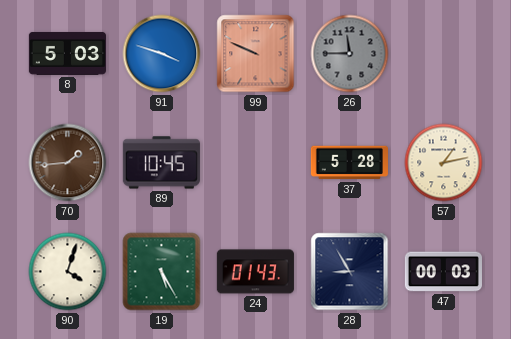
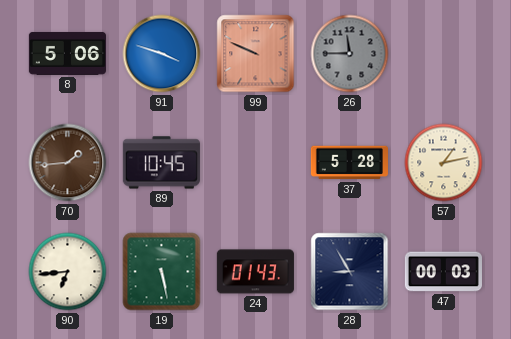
8: 5:03 -> 5:06
90: 4:03 -> 6:44
19: 5:25 -> 5:28
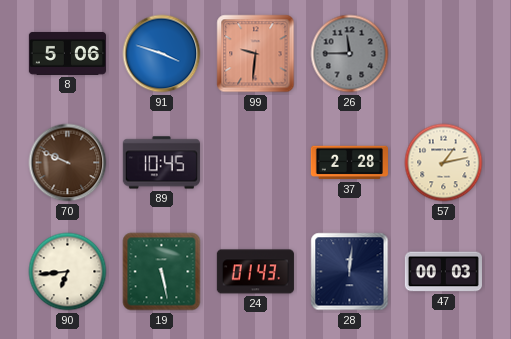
99: 9:49 -> 9:31
70: 1:44 -> 9:49
37: 5:28 -> 2:28
28: 8:55 -> 12:01
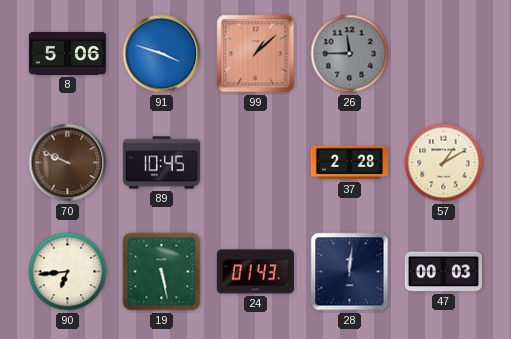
99: 9:31 -> 1:08
57: 1:13 -> 1:10
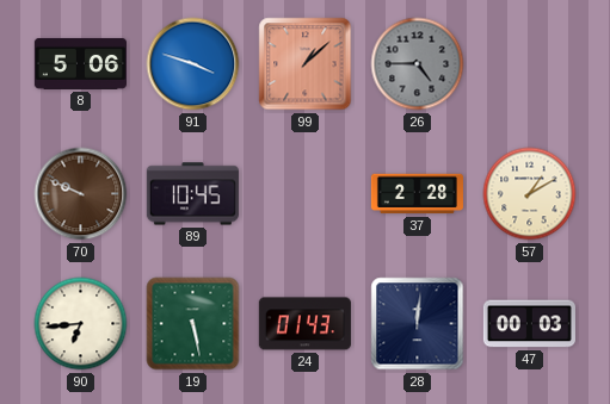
26: 11:45 -> 4:45
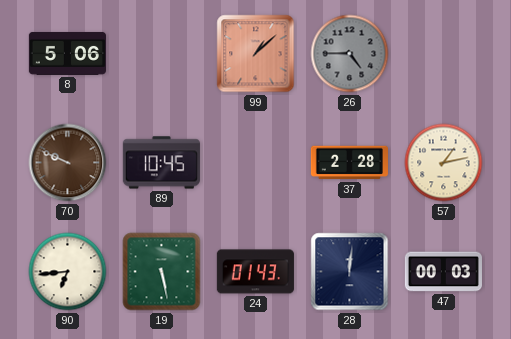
91: 3:48 -> none
57: 1:10 -> 1:13
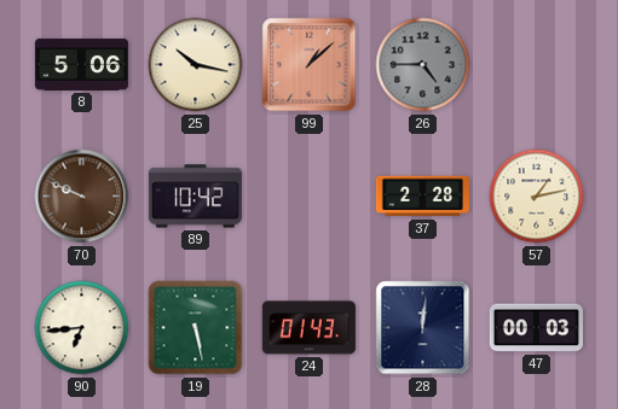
25: none -> 10:17
89: 10:45 -> 10:42
